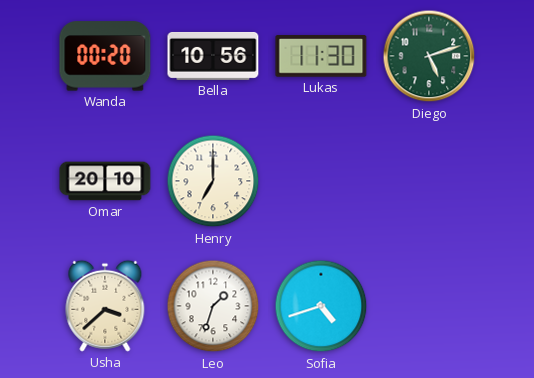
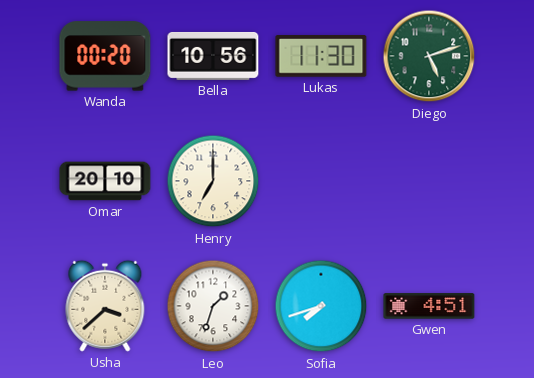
Sofia: 4:42 -> 7:42
Gwen: none -> 4:51
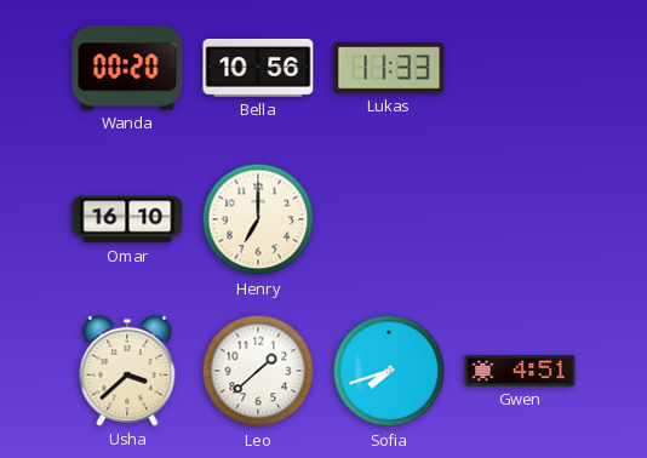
Lukas: 11:30 -> 11:33
Diego: 5:12 -> none
Omar: 20:10 -> 16:10
Leo: 1:33 -> 1:38
